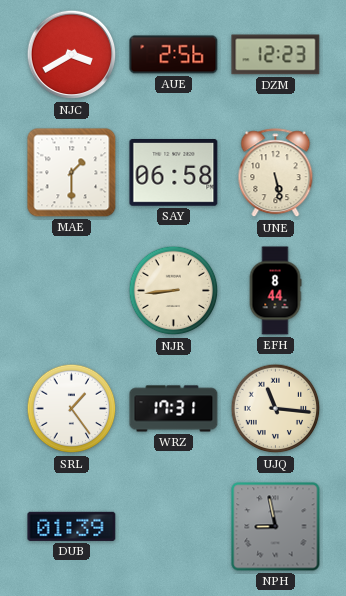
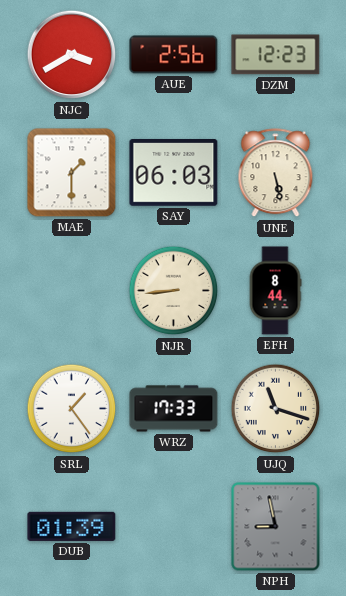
SAY: 06:58 -> 06:03
WRZ: 17:31 -> 17:33
UJQ: 11:16 -> 11:18
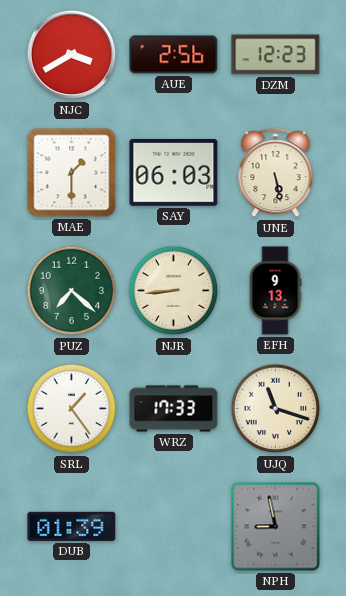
PUZ: none -> 7:22
EFH: 8:44 -> 9:13
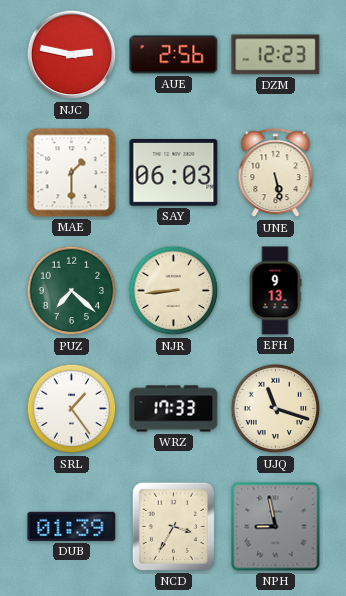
NJC: 3:40 -> 2:47
NCD: none -> 3:35
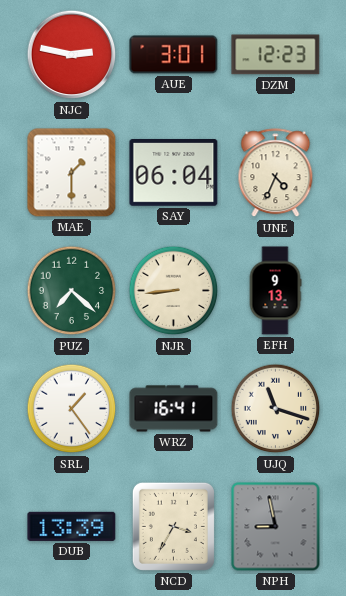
AUE: 2:56 -> 3:01
SAY: 06:03 -> 06:04
UNE: 5:28 -> 4:34
WRZ: 17:33 -> 16:41
DUB: 01:39 -> 13:39
